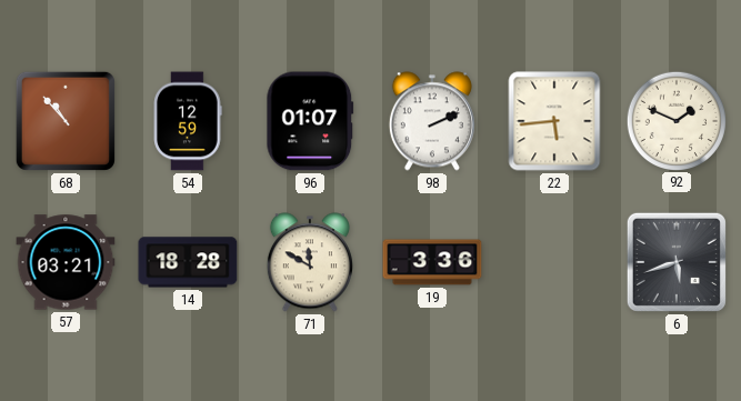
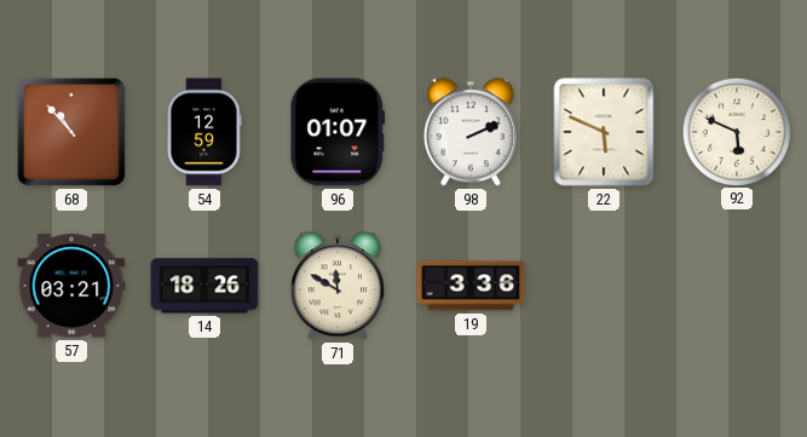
22: 5:44 -> 5:49
92: 1:49 -> 5:49
14: 18:28 -> 18:26
6: 5:42 -> none
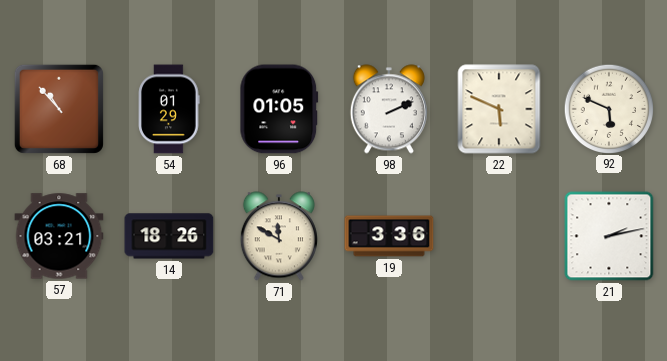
54: 12:59 -> 01:29
96: 01:07 -> 01:05
21: none -> 2:13
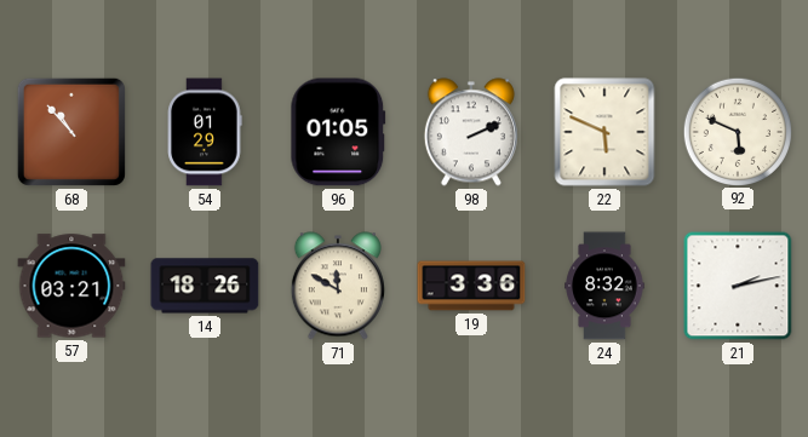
24: none -> 8:32
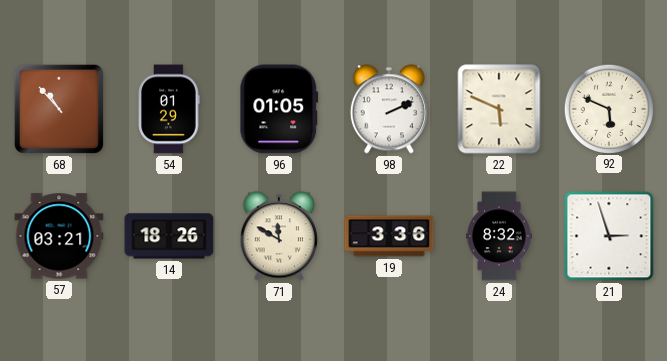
21: 2:13 -> 2:57
